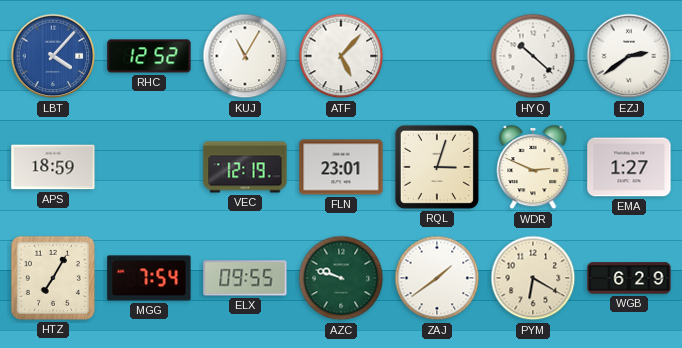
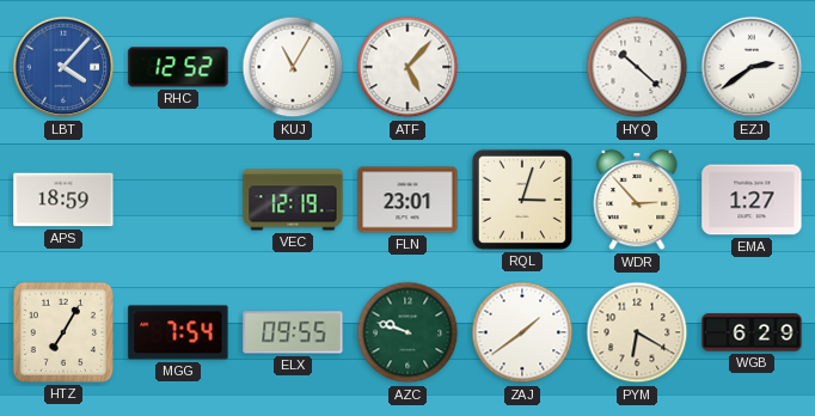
WDR: 2:49 -> 2:53
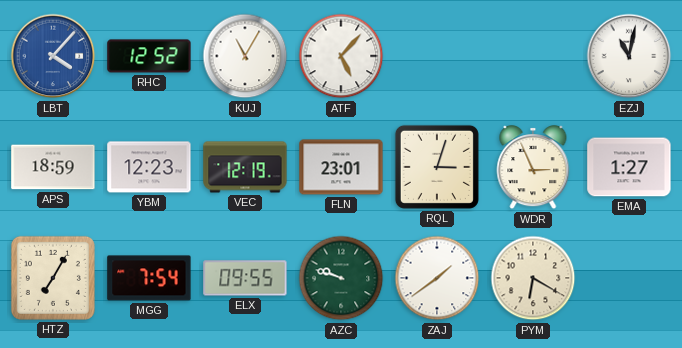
HYQ: 10:22 -> none
EZJ: 2:39 -> 11:02
YBM: none -> 12:23
WDR: 2:53 -> 2:56
WGB: 6:29 -> none
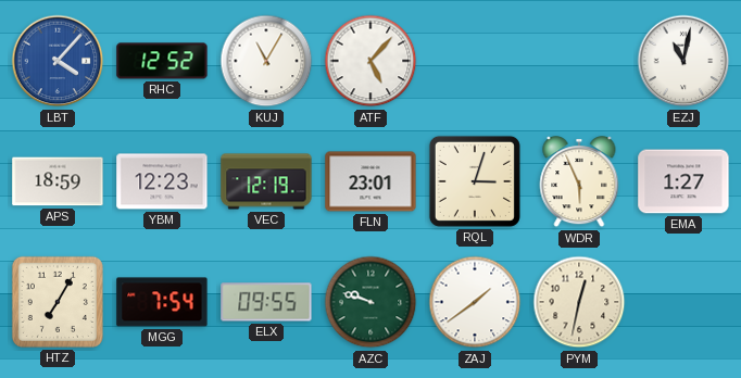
WDR: 2:56 -> 5:56
PYM: 6:20 -> 12:32
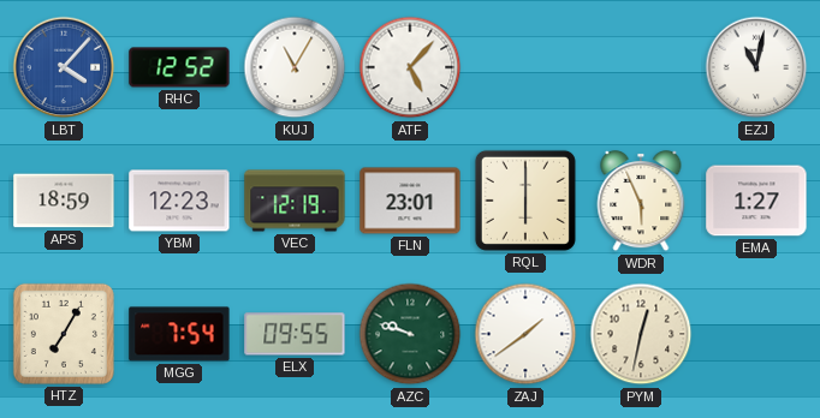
RQL: 3:03 -> 6:00
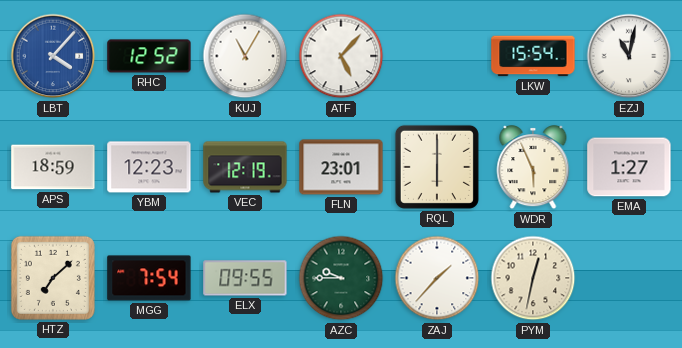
LKW: none -> 15:54
HTZ: 7:05 -> 7:08
AZC: 9:48 -> 9:45
ZAJ: 1:39 -> 1:37
